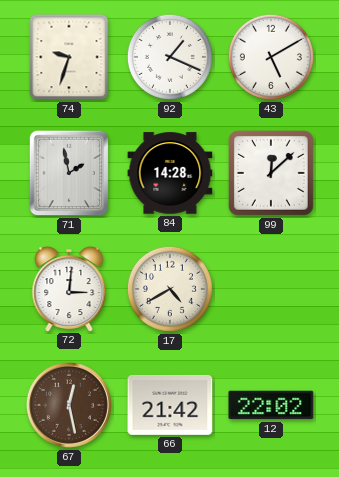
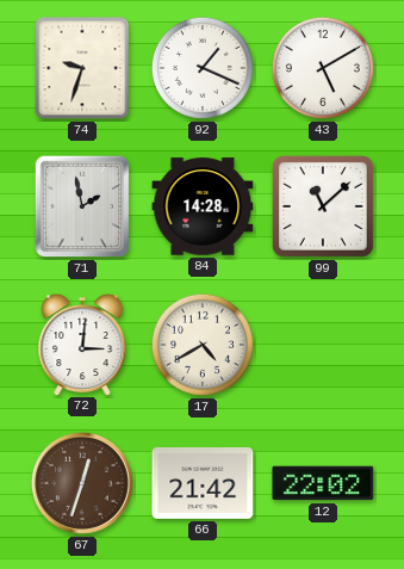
99: 12:08 -> 11:08
67: 12:28 -> 12:33
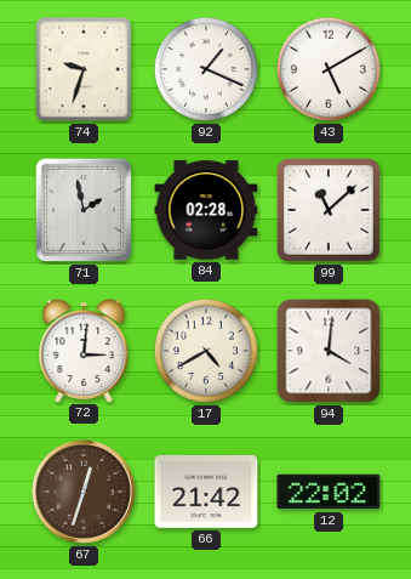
84: 14:28 -> 02:28
94: none -> 4:01
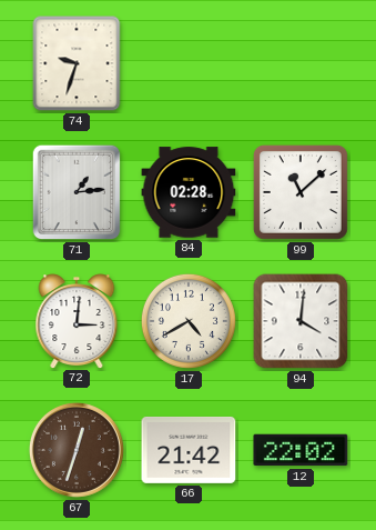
92: 1:19 -> none
43: 5:10 -> none
71: 1:58 -> 1:14
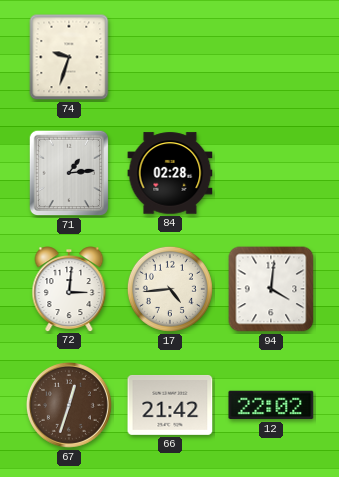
99: 11:08 -> none
17: 4:40 -> 4:44
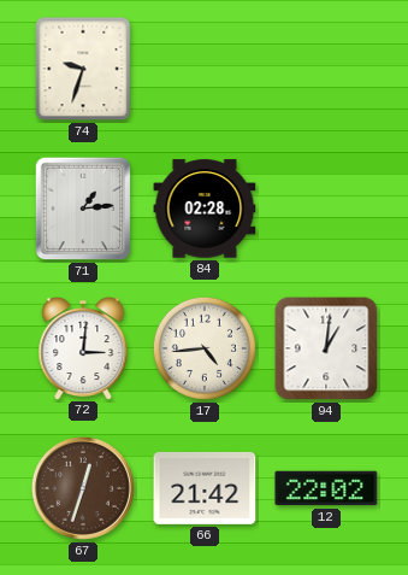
94: 4:01 -> 1:01
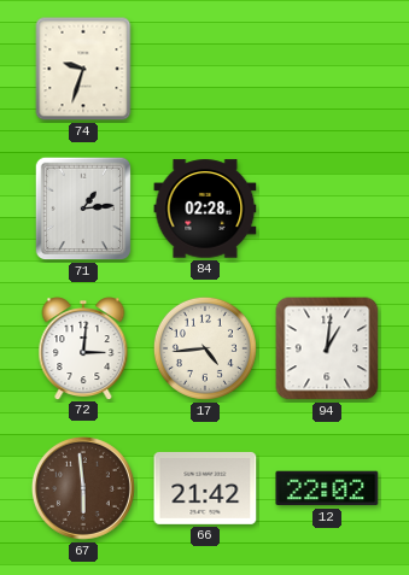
67: 12:33 -> 5:59
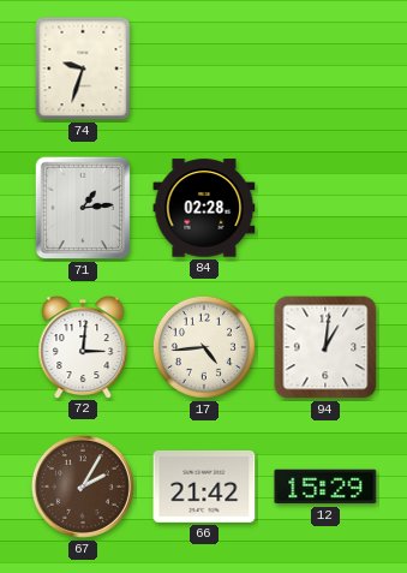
67: 5:59 -> 2:05
12: 22:02 -> 15:29
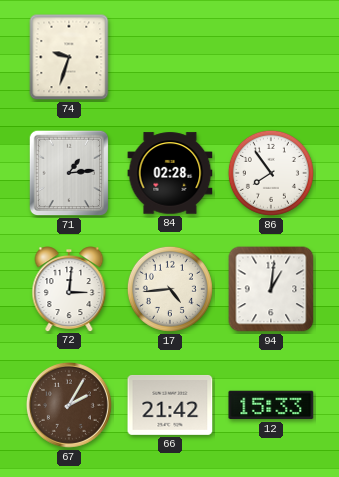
86: none -> 7:54
12: 15:29 -> 15:33
